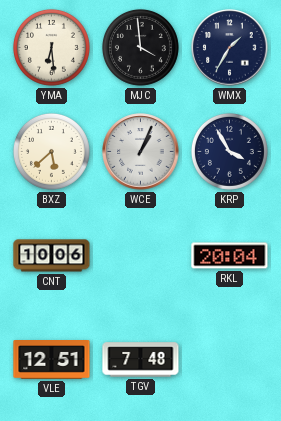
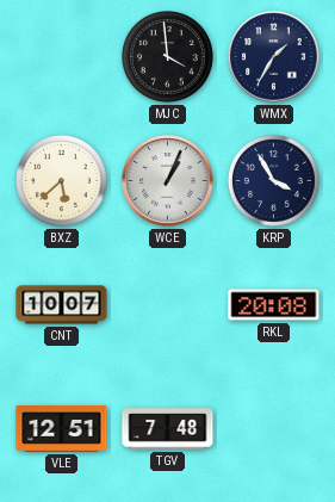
YMA: 6:29 -> none
CNT: 10:06 -> 10:07
RKL: 20:04 -> 20:08
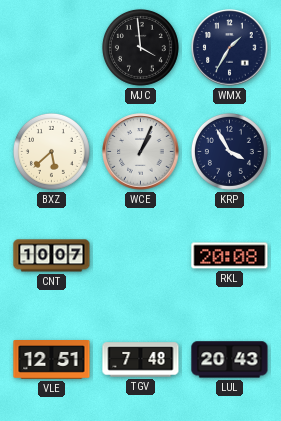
LUL: none -> 20:43
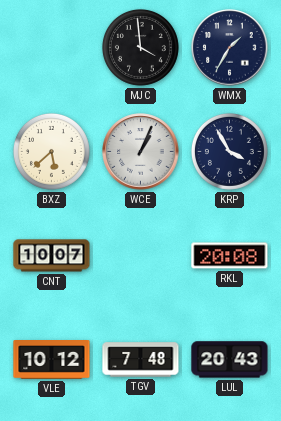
VLE: 12:51 -> 10:12
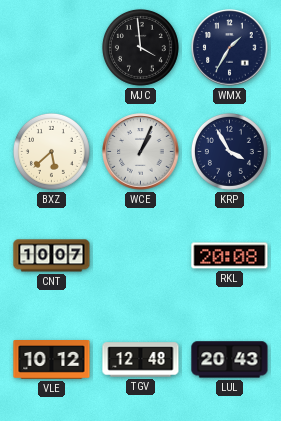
TGV: 7:48 -> 12:48
